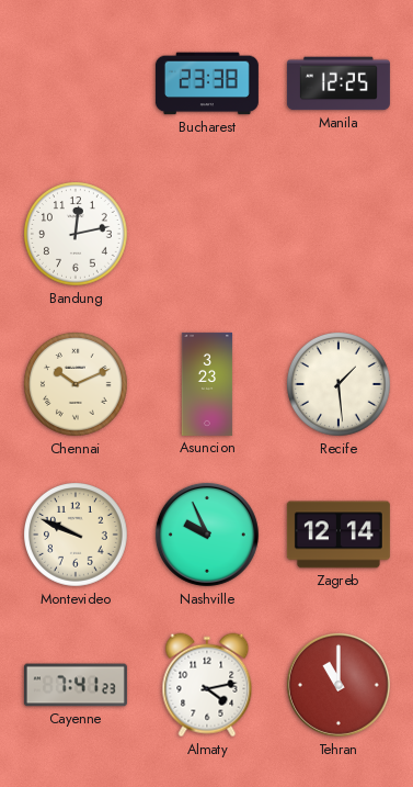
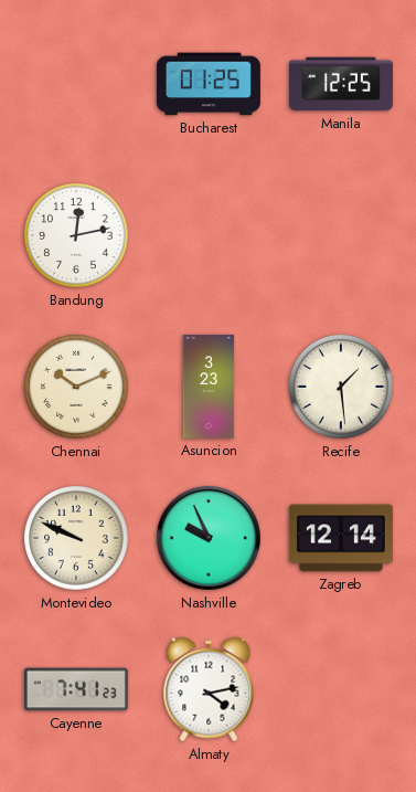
Bucharest: 23:38 -> 01:25
Tehran: 11:00 -> none
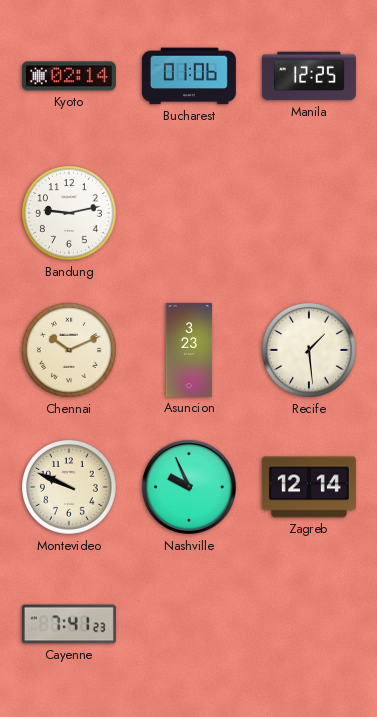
Kyoto: none -> 02:14
Bucharest: 01:25 -> 01:06
Bandung: 12:13 -> 9:13
Almaty: 4:13 -> none
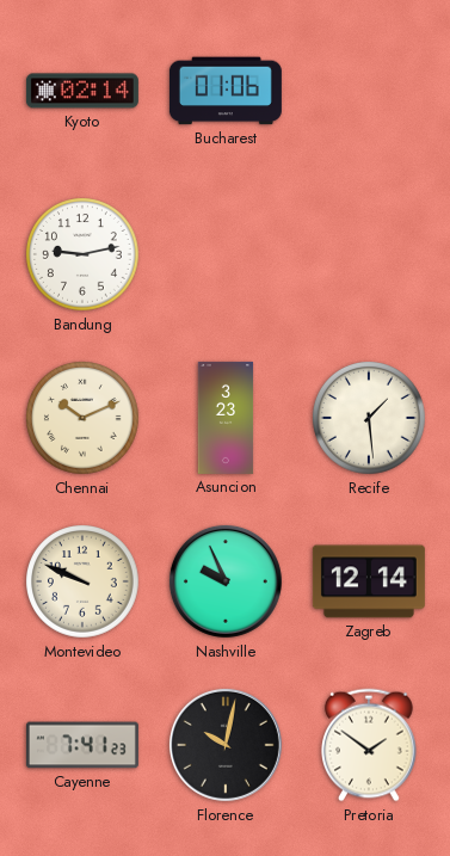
Manila: 12:25 -> none
Florence: none -> 10:02
Pretoria: none -> 1:51
